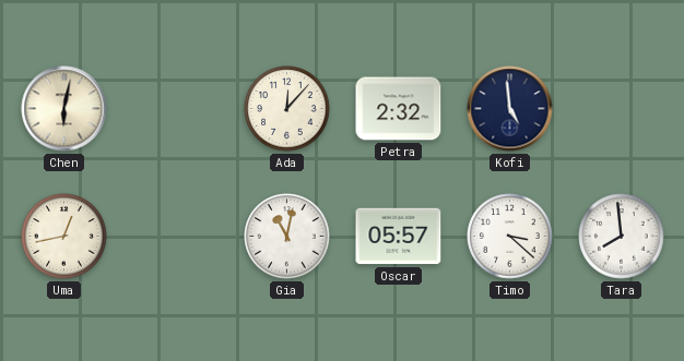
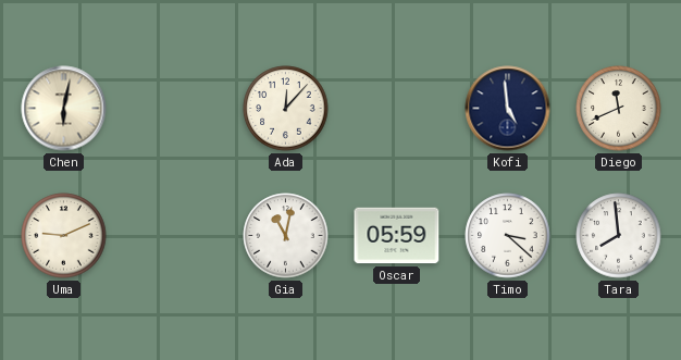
Petra: 2:32 -> none
Diego: none -> 11:41
Uma: 12:43 -> 9:11
Oscar: 05:57 -> 05:59
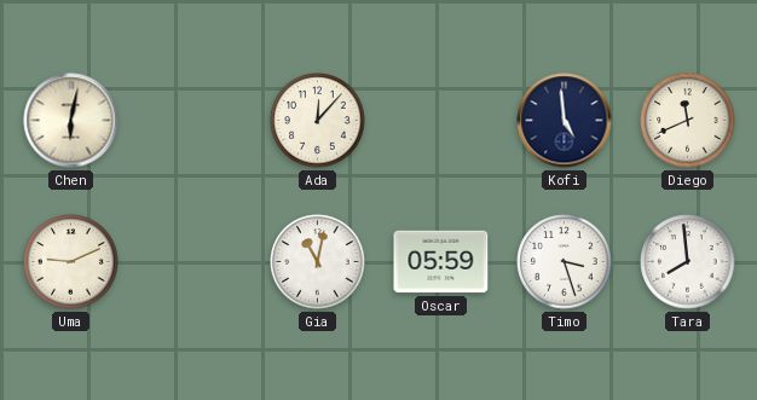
Timo: 3:22 -> 3:27
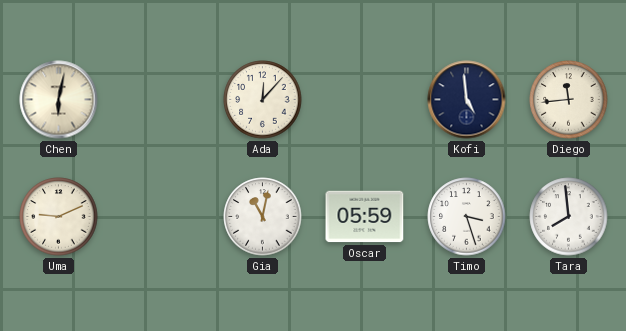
Diego: 11:41 -> 11:44
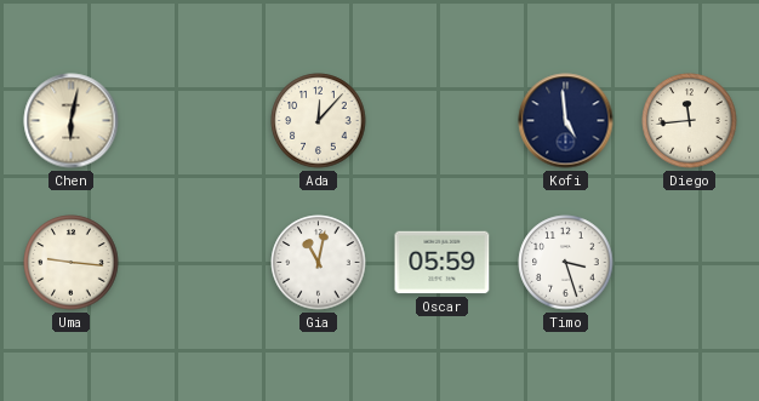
Uma: 9:11 -> 9:16
Tara: 7:59 -> none
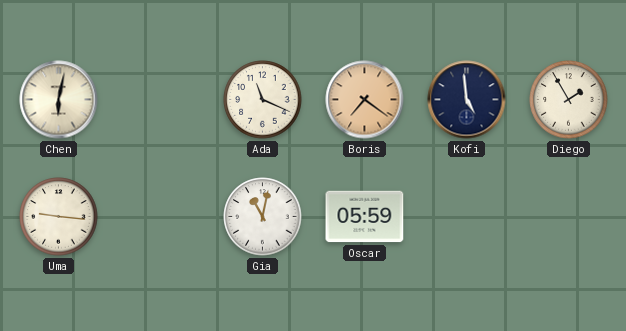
Ada: 12:07 -> 11:19
Boris: none -> 7:21
Diego: 11:44 -> 1:55
Timo: 3:27 -> none
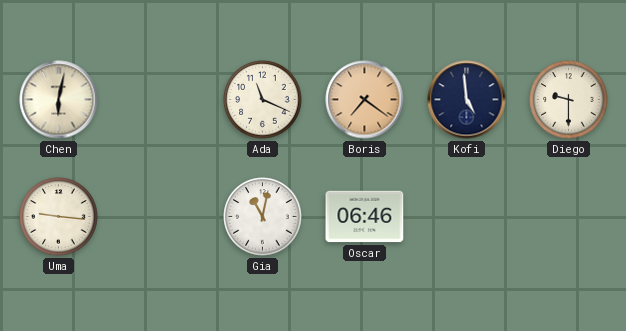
Diego: 1:55 -> 9:30
Oscar: 05:59 -> 06:46
